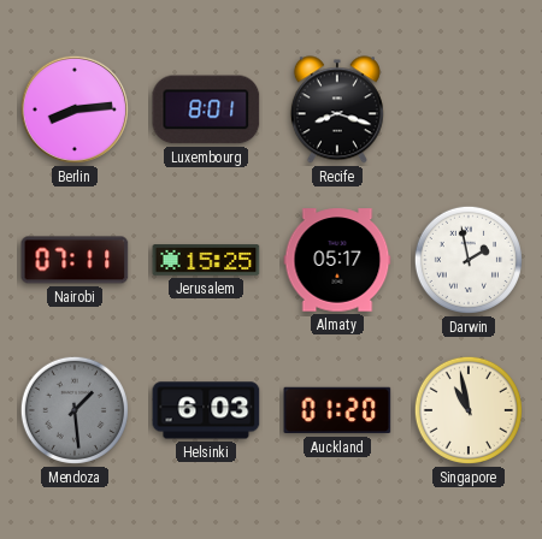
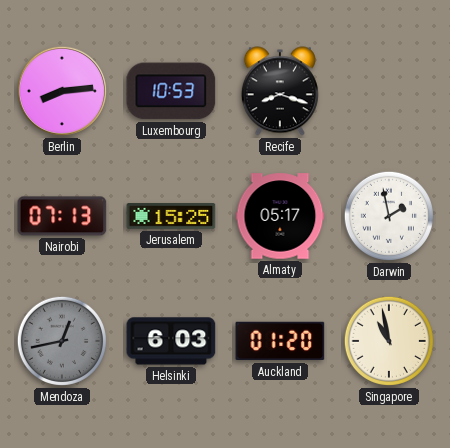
Luxembourg: 8:01 -> 10:53
Nairobi: 07:11 -> 07:13
Mendoza: 1:29 -> 12:43
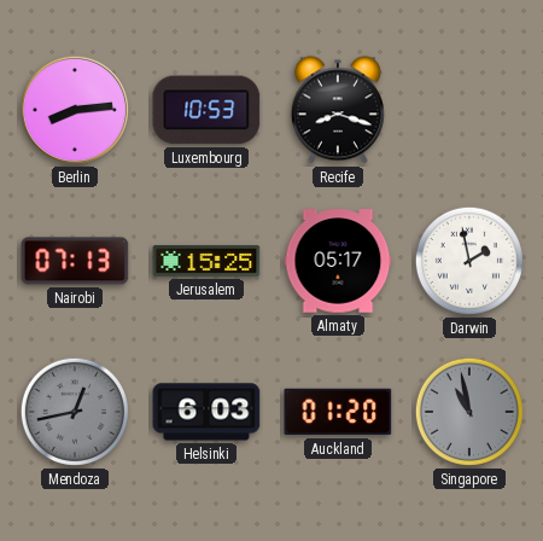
Singapore dial: cream -> grey
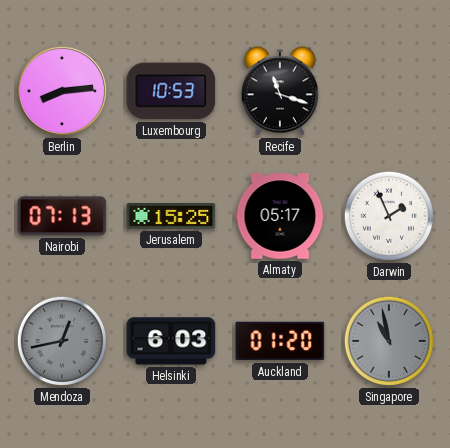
Recife: 8:18 -> 11:18
Darwin: 1:58 -> 1:56
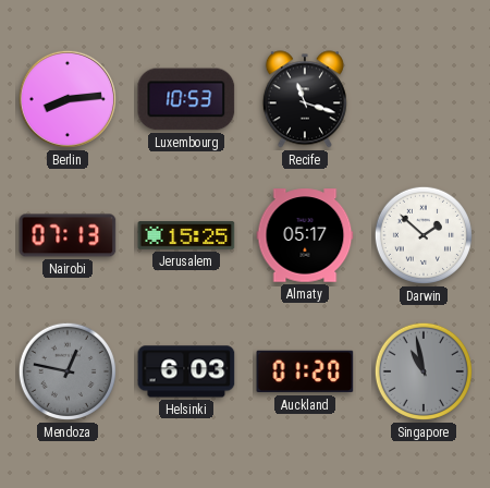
Darwin: 1:56 -> 1:52
Mendoza: 12:43 -> 12:47
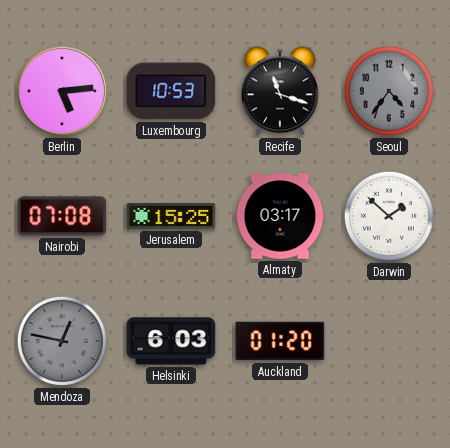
Berlin: 8:14 -> 5:14
Seoul: none -> 4:36
Nairobi: 07:13 -> 07:08
Almaty: 05:17 -> 03:17
Singapore: 10:58 -> none
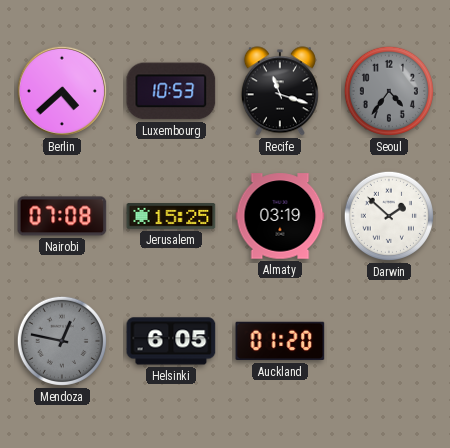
Berlin: 5:14 -> 4:38
Almaty: 03:17 -> 03:19
Helsinki: 6:03 -> 6:05
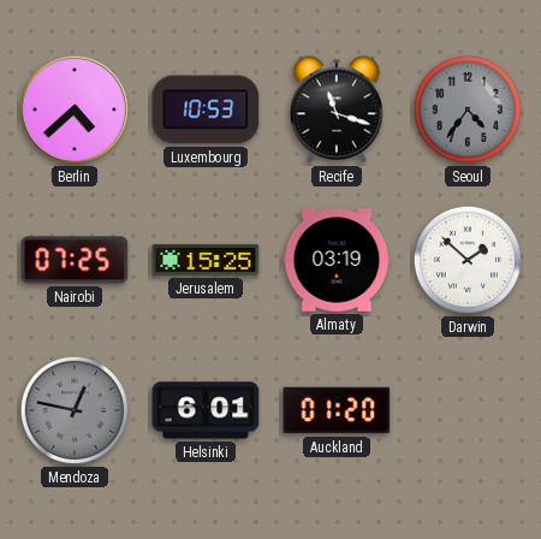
Nairobi: 07:08 -> 07:25
Helsinki: 6:05 -> 6:01
